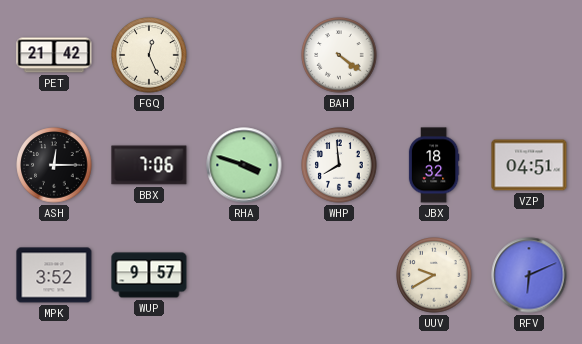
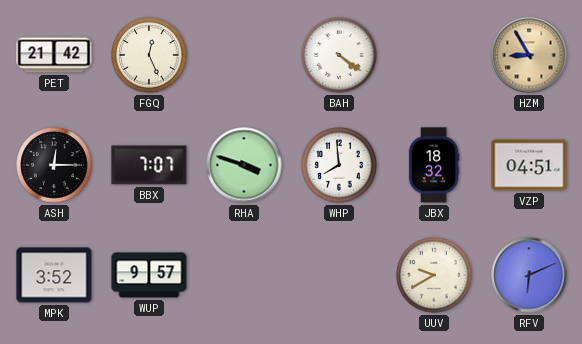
HZM: none -> 8:55
BBX: 7:06 -> 7:07
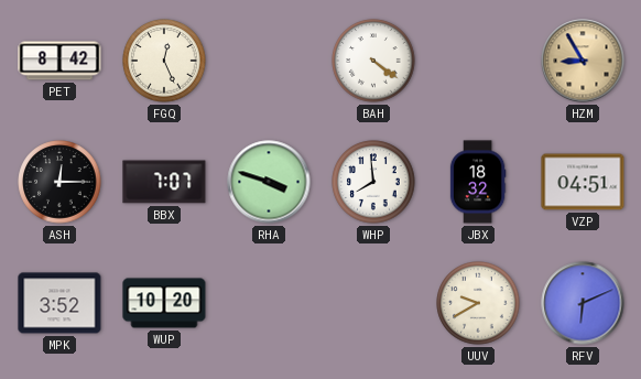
PET: 21:42 -> 8:42
WUP: 9:57 -> 10:20
